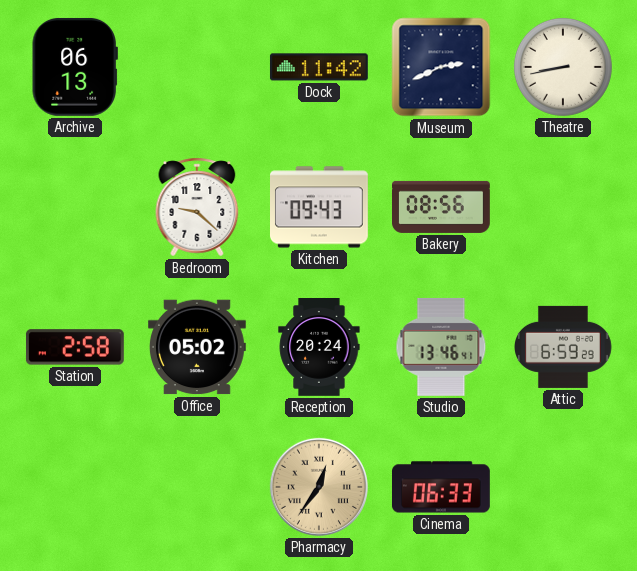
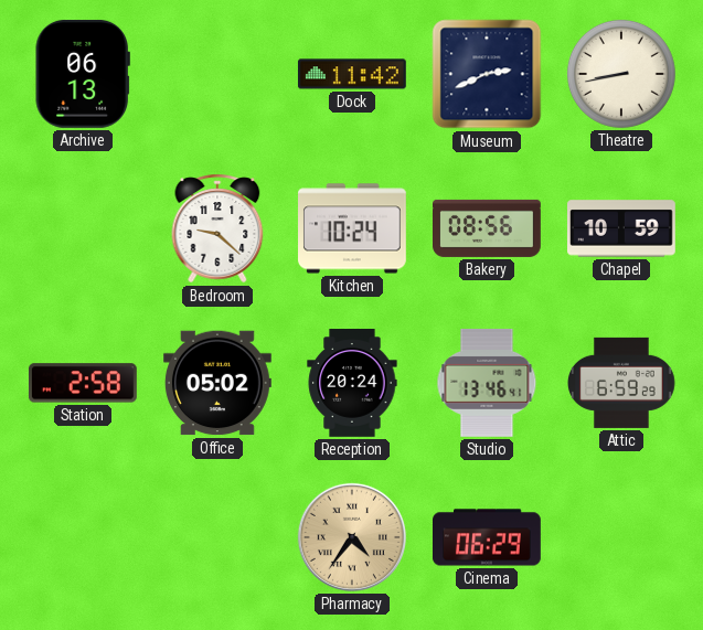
Kitchen: 09:43 -> 10:24
Chapel: none -> 10:59
Pharmacy: 12:36 -> 4:36
Cinema: 06:33 -> 06:29
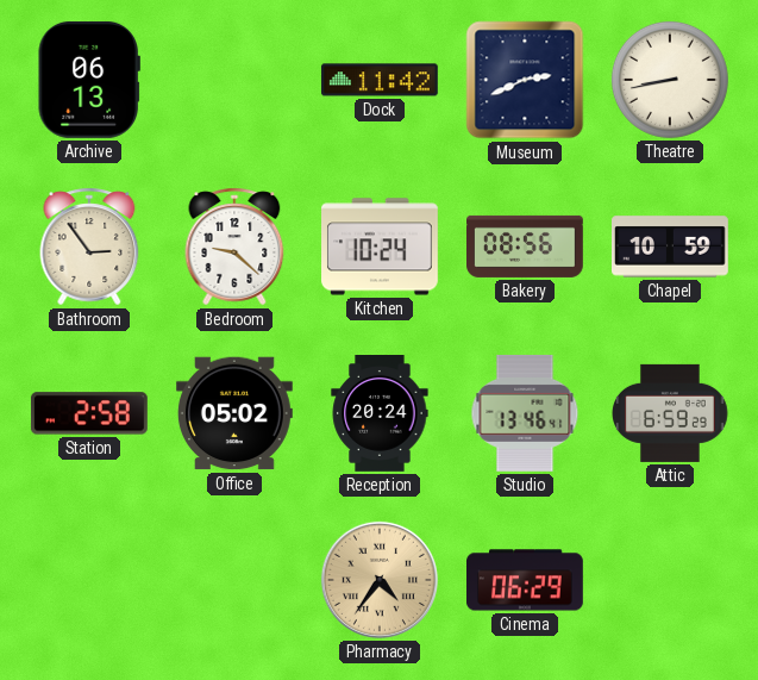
Bathroom: none -> 2:54
